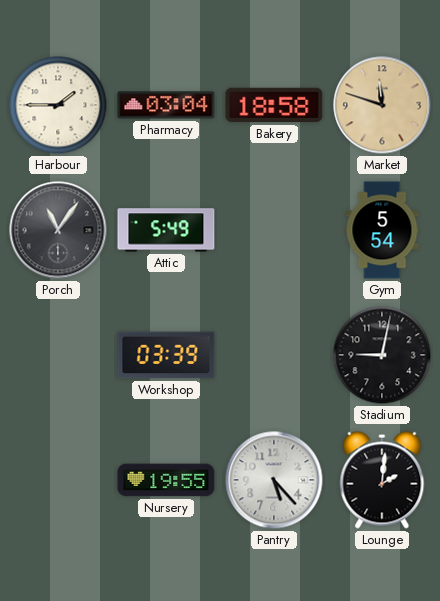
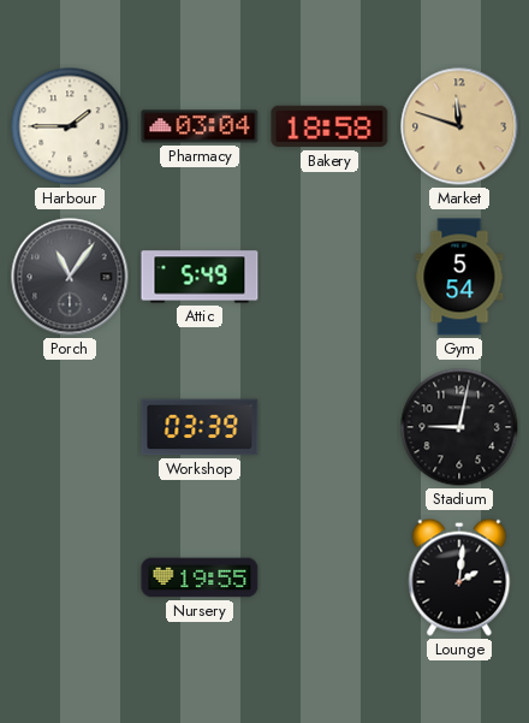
Pantry: 5:23 -> none
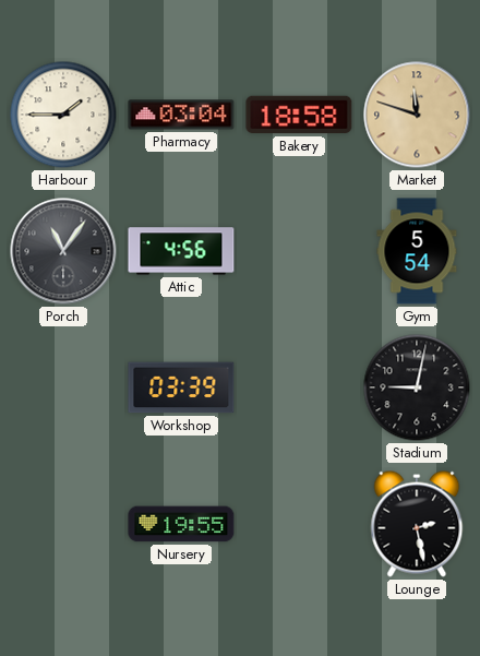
Attic: 5:49 -> 4:56
Lounge: 2:01 -> 2:28
